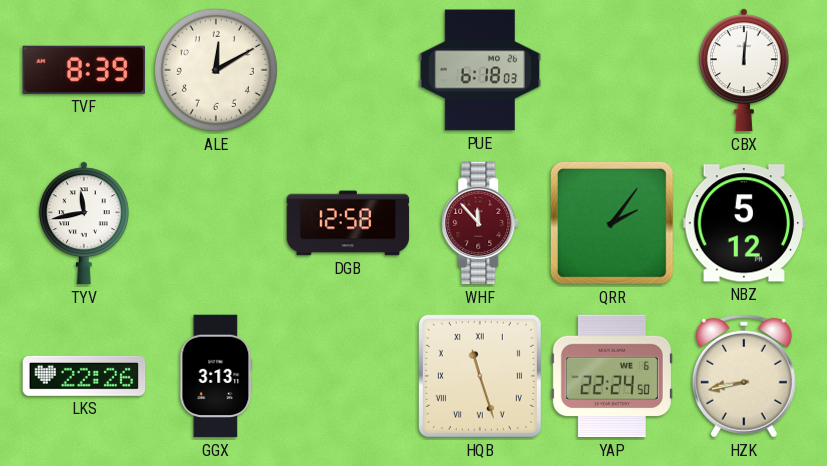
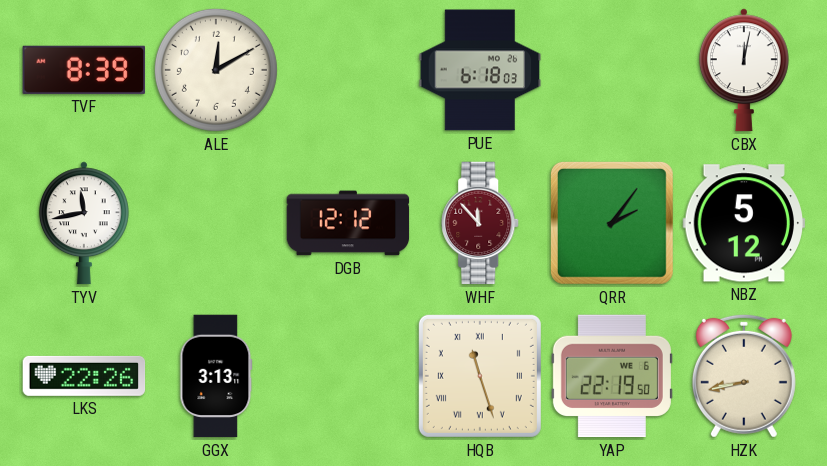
CBX: 12:01 -> 12:02
DGB: 12:58 -> 12:12
YAP: 22:24 -> 22:19
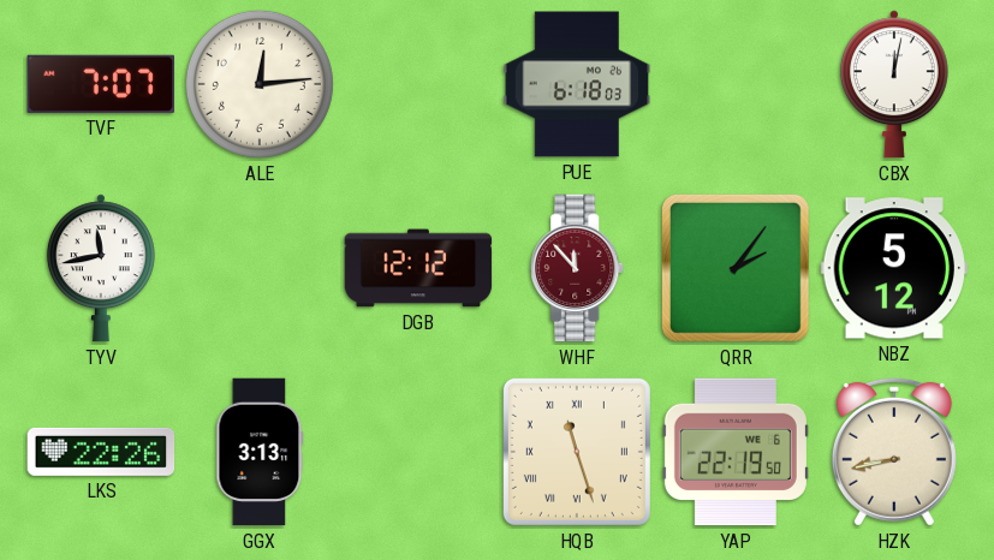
TVF: 8:39 -> 7:07
ALE: 12:10 -> 12:14
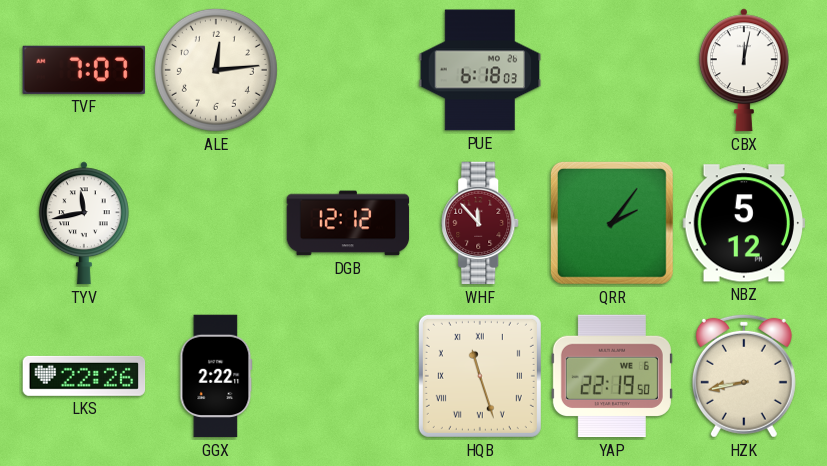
GGX: 3:13 -> 2:22
